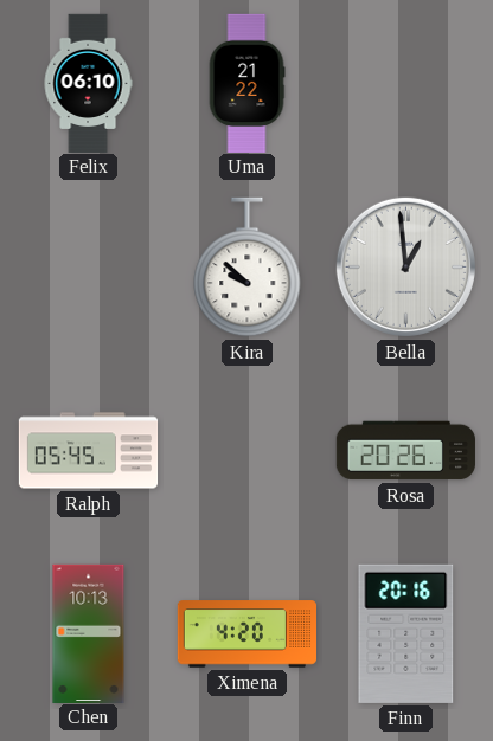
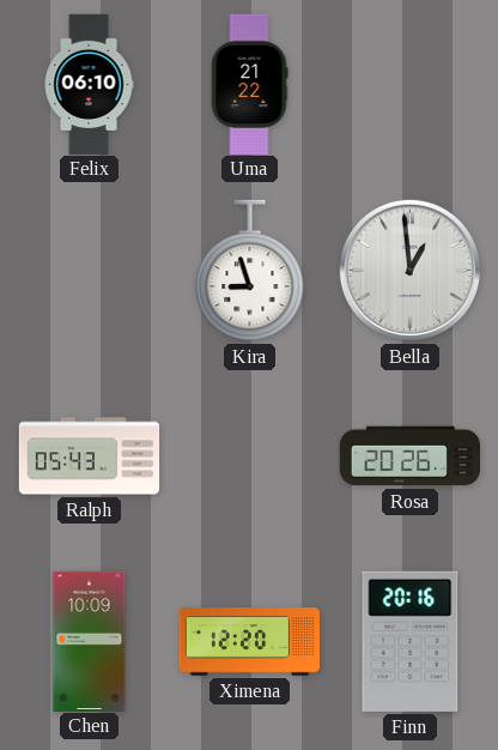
Kira: 9:52 -> 8:57
Ralph: 05:45 -> 05:43
Chen: 10:13 -> 10:09
Ximena: 4:20 -> 12:20
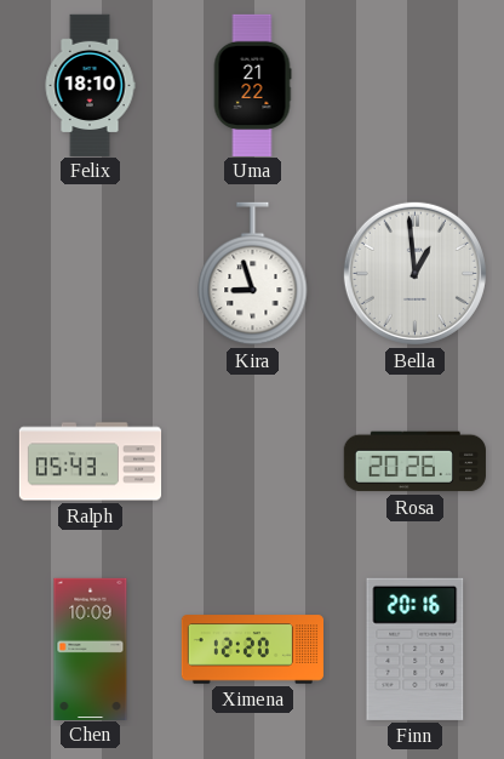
Felix: 06:10 -> 18:10
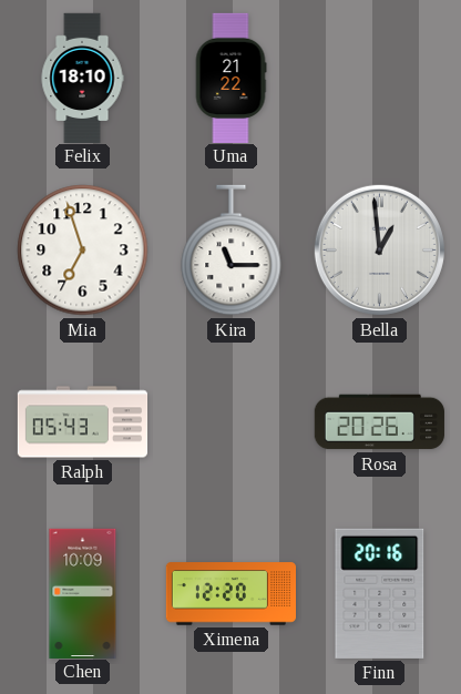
Mia: none -> 6:57
Kira: 8:57 -> 11:15
